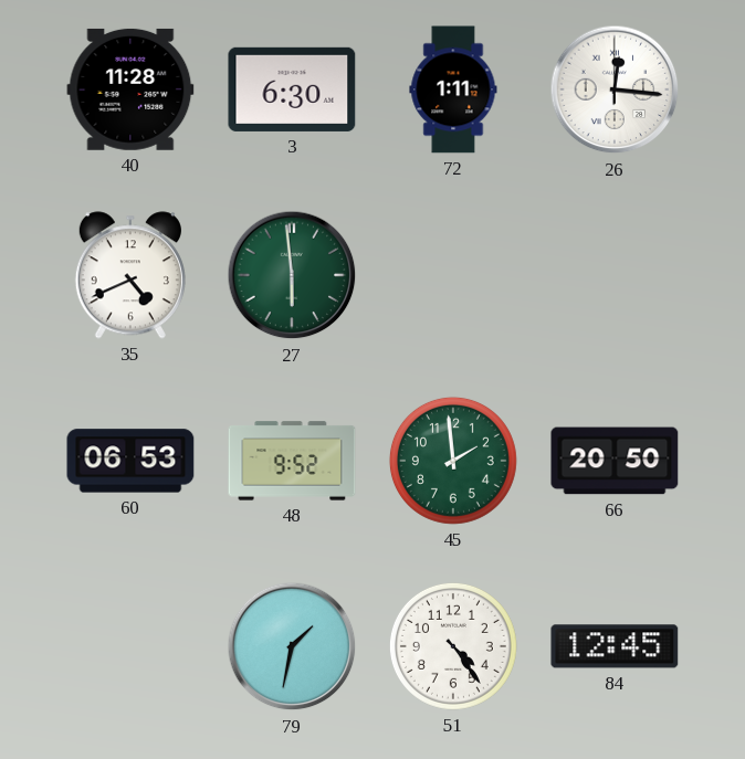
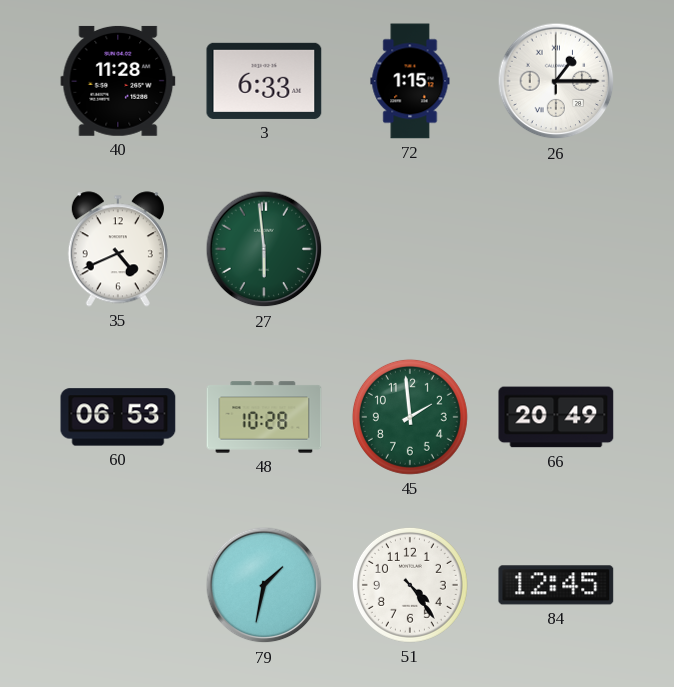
3: 6:30 -> 6:33
72: 1:11 -> 1:15
26: 12:16 -> 1:15
48: 9:52 -> 10:28
66: 20:50 -> 20:49
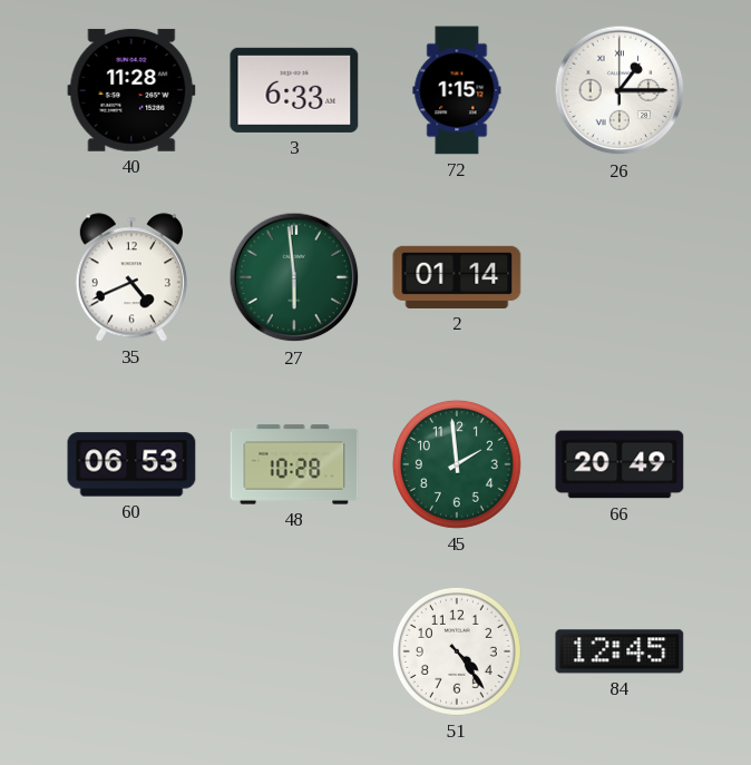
2: none -> 01:14
79: 1:32 -> none
